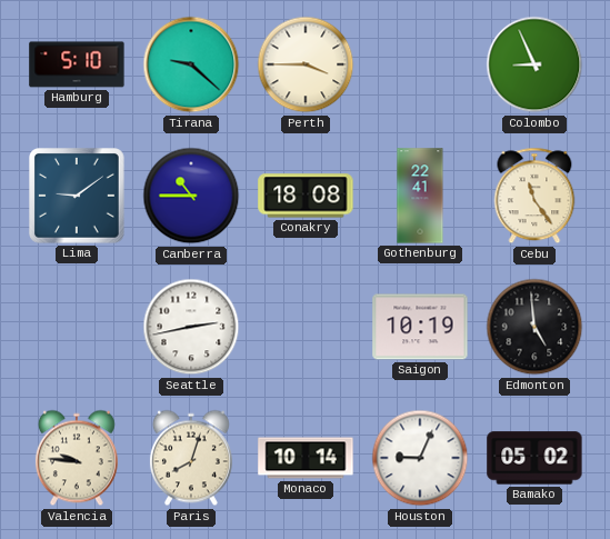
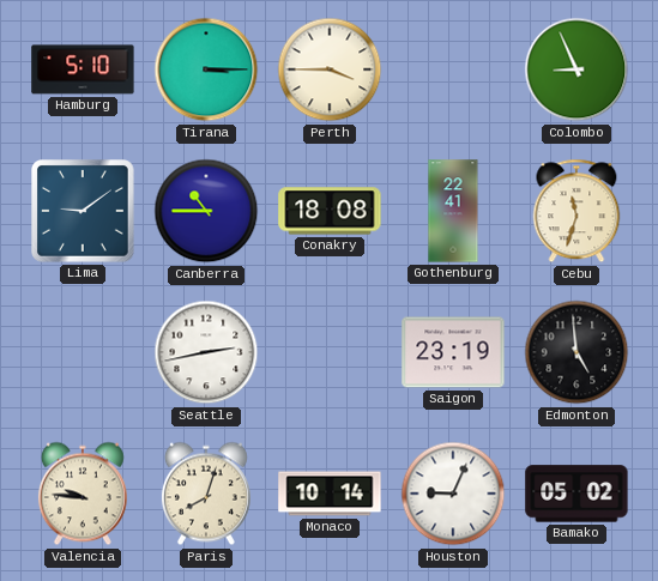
Tirana: 9:22 -> 3:15
Cebu: 11:24 -> 11:33
Saigon: 10:19 -> 23:19
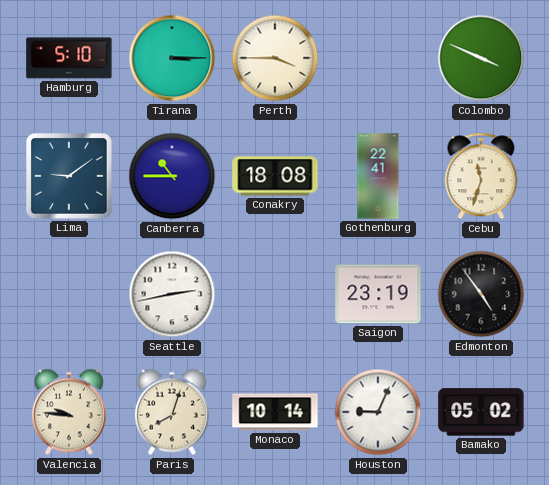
Colombo: 8:56 -> 3:49
Edmonton: 4:59 -> 4:54
